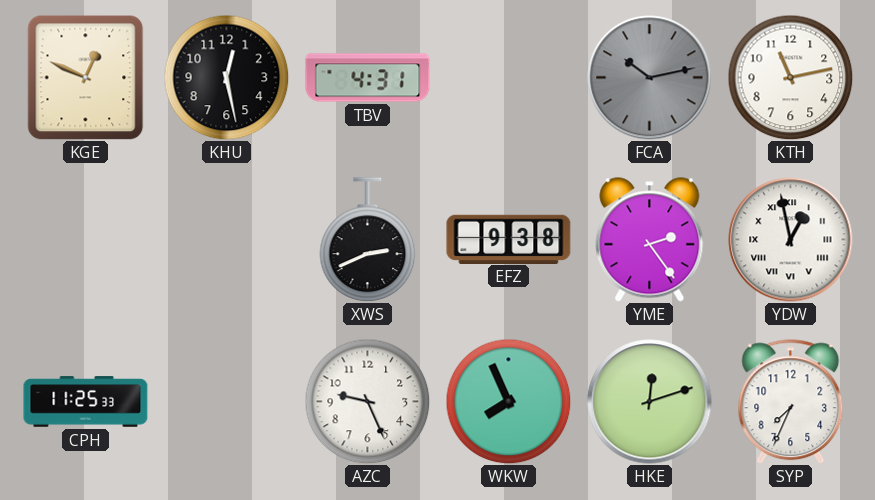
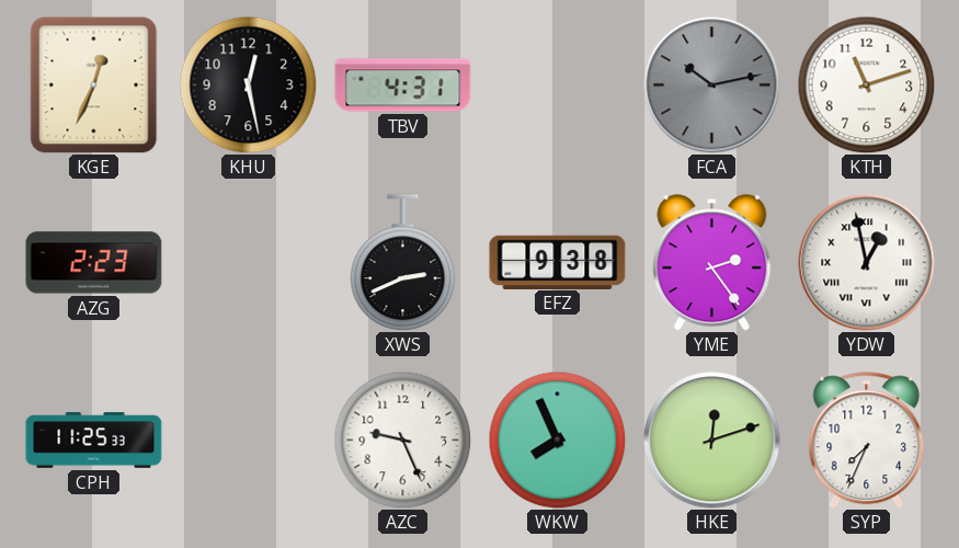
KGE: 12:49 -> 12:34
KTH: 11:13 -> 11:12
AZG: none -> 2:23
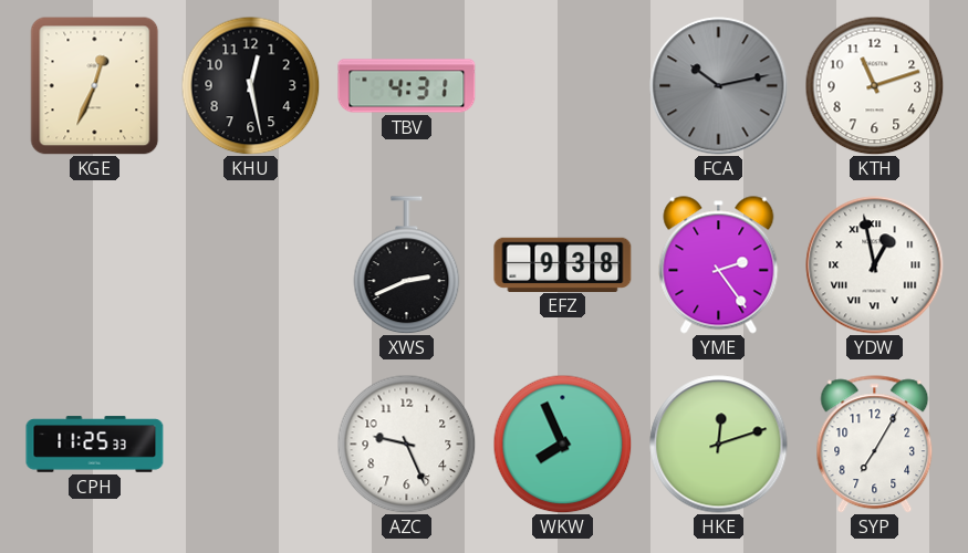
AZG: 2:23 -> none
SYP: 7:34 -> 7:05
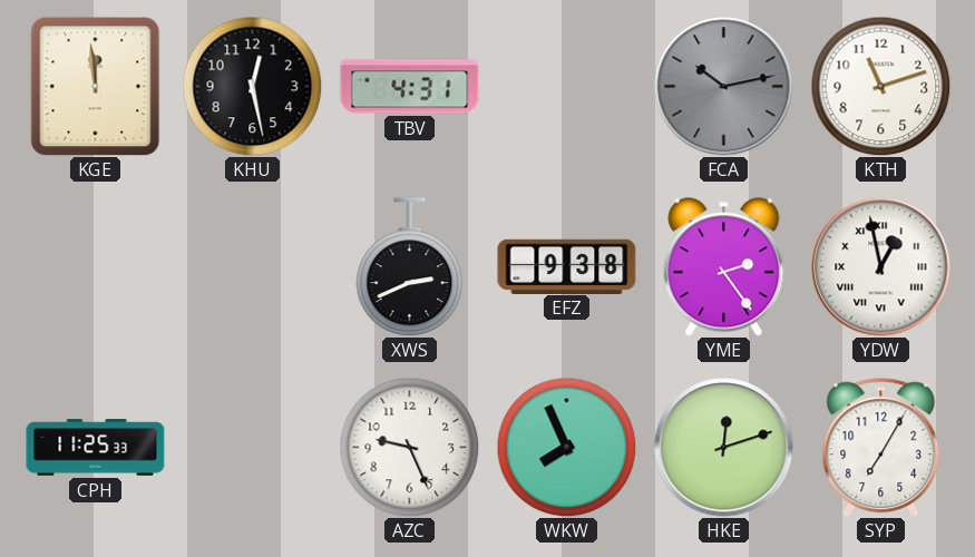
KGE: 12:34 -> 11:59
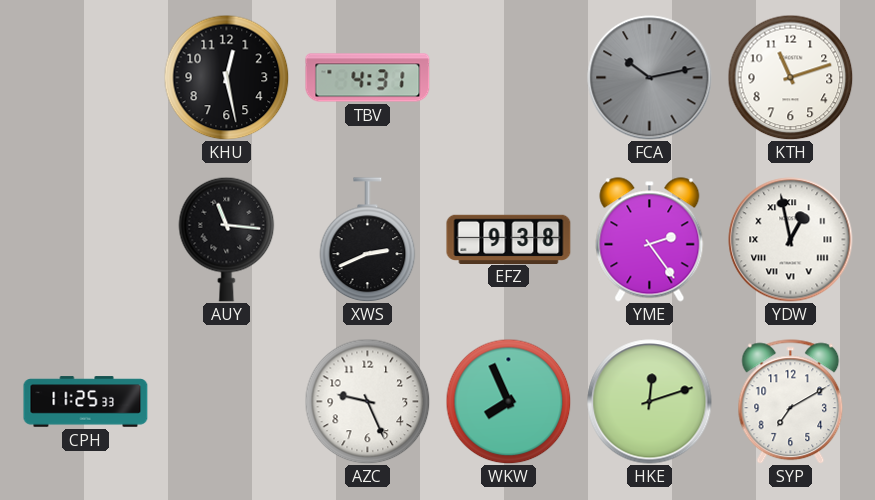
KGE: 11:59 -> none
AUY: none -> 11:16
SYP: 7:05 -> 7:10
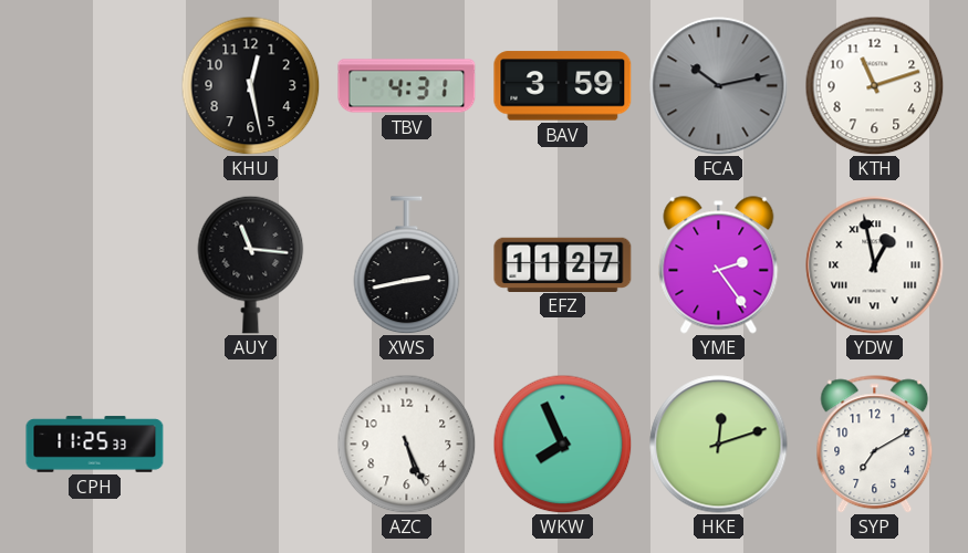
BAV: none -> 3:59
XWS: 2:41 -> 2:43
EFZ: 9:38 -> 11:27
AZC: 9:26 -> 5:26
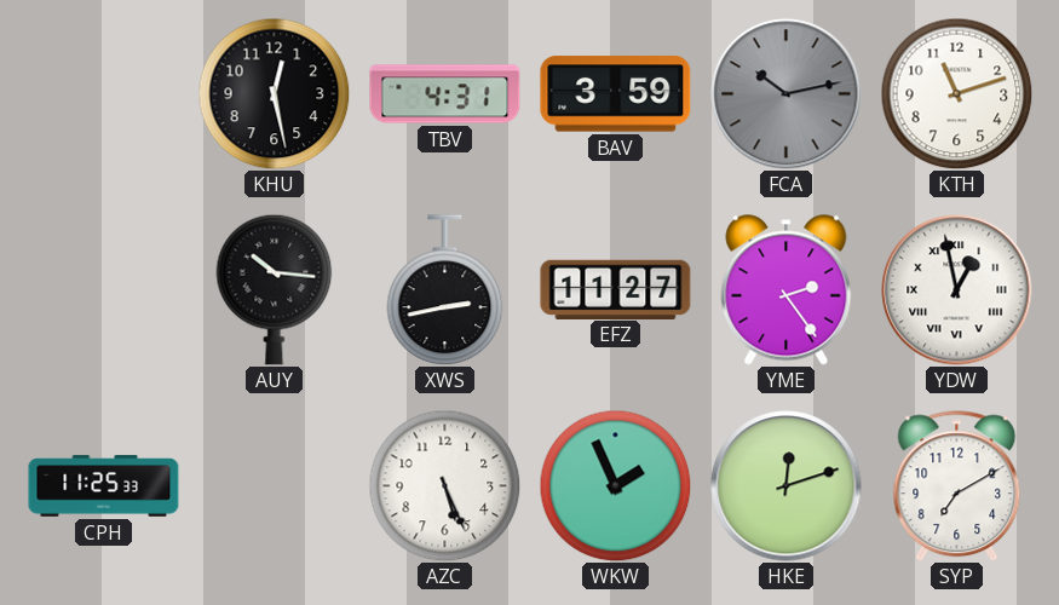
AUY: 11:16 -> 10:16
WKW: 7:56 -> 1:56
